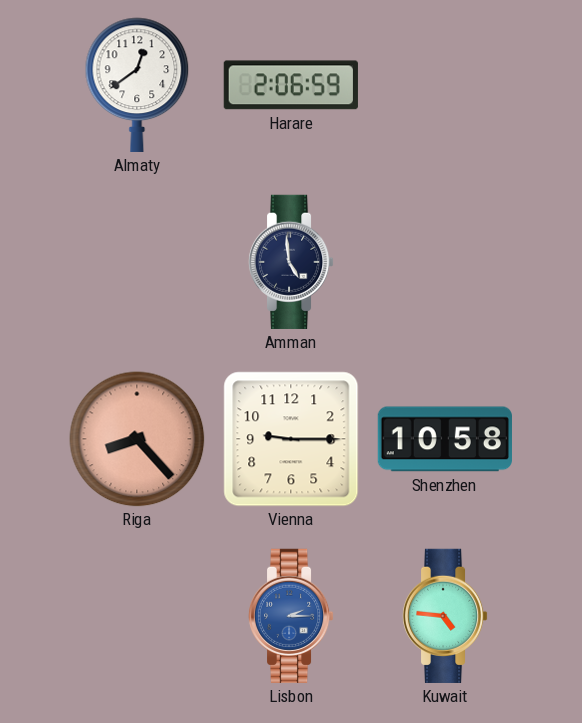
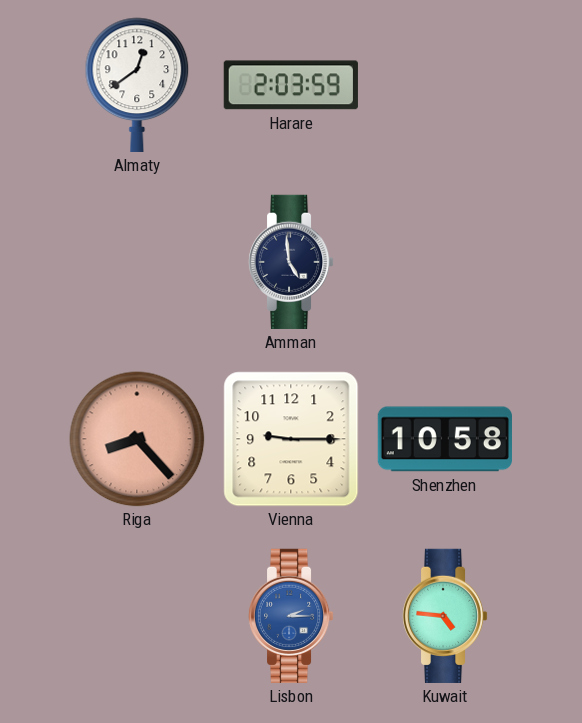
Harare: 2:06 -> 2:03
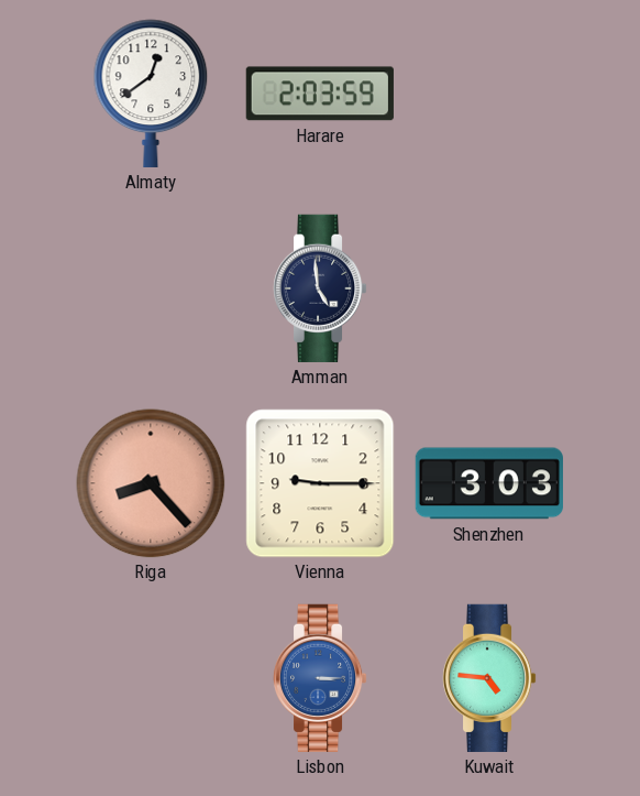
Shenzhen: 10:58 -> 3:03
Lisbon: 2:15 -> 3:15
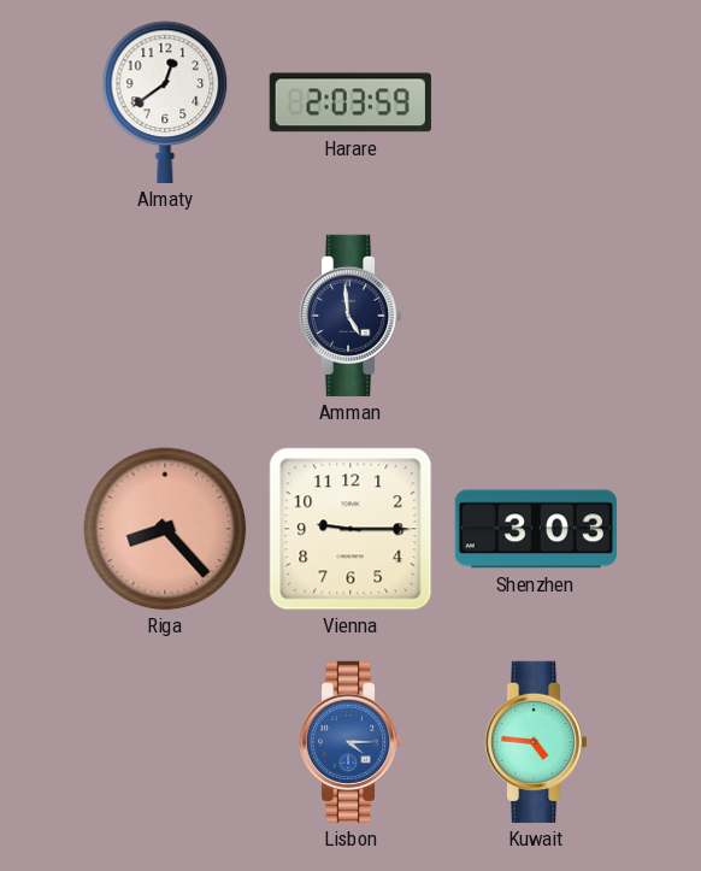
Lisbon: 3:15 -> 4:15
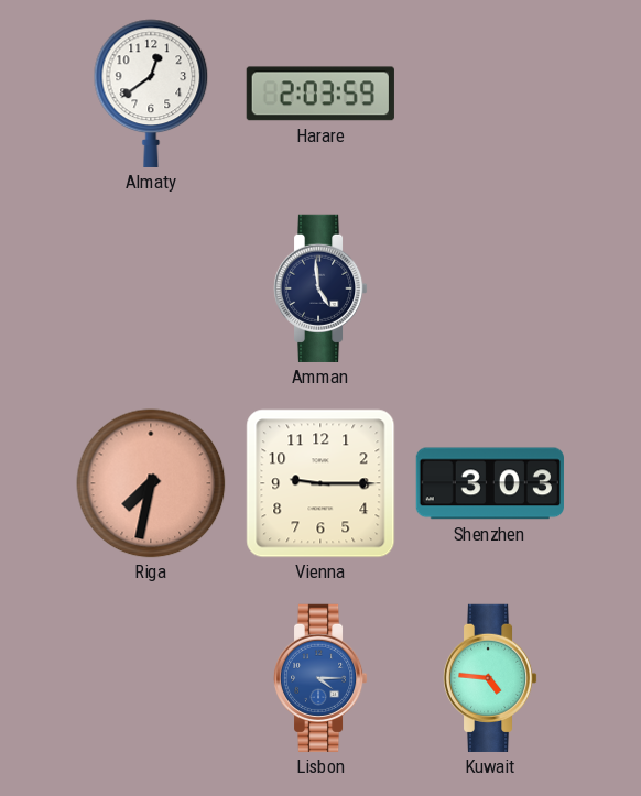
Riga: 8:23 -> 7:32
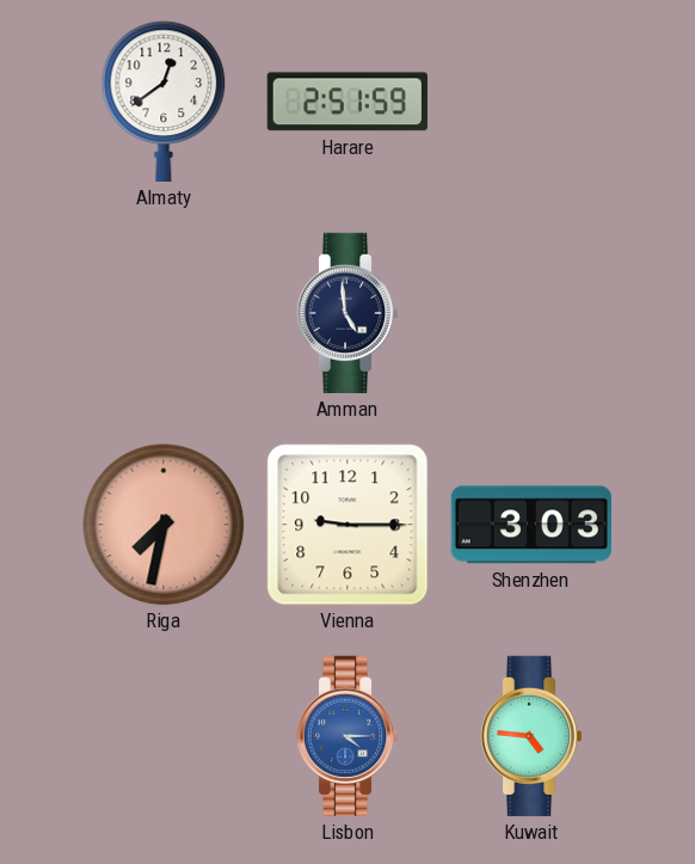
Harare: 2:03 -> 2:51
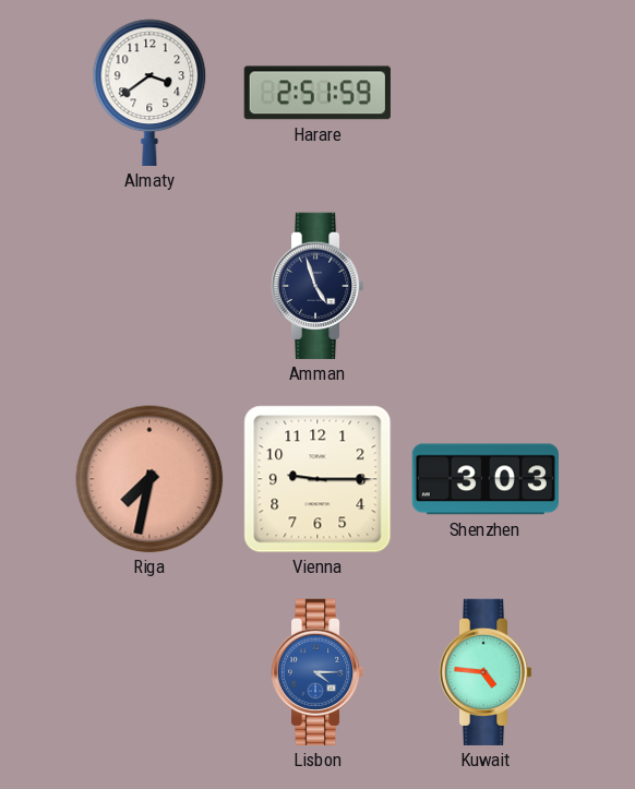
Almaty: 12:39 -> 3:39
Amman: 4:59 -> 4:57
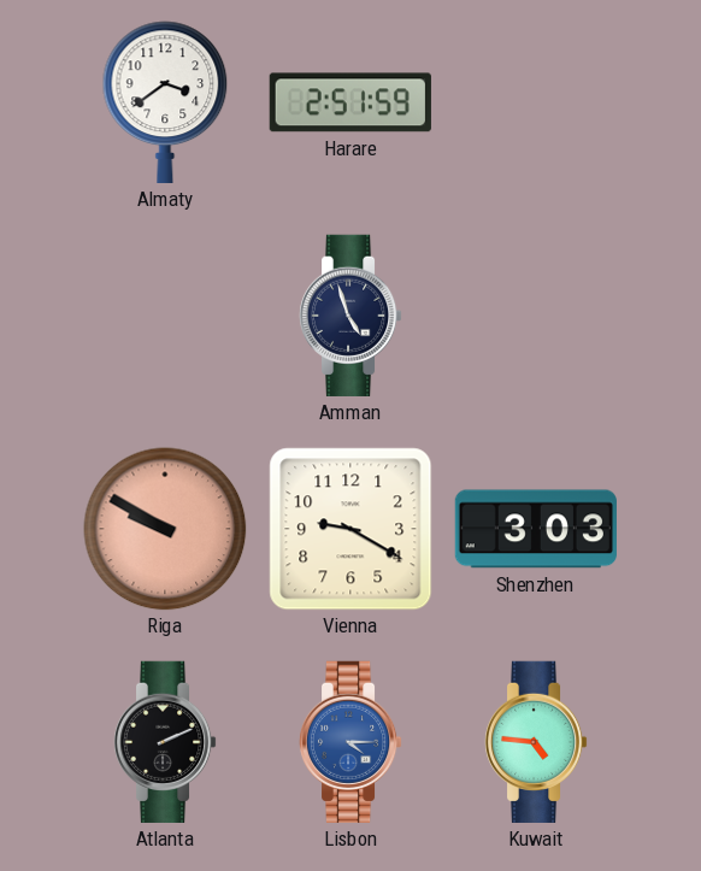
Riga: 7:32 -> 9:50
Vienna: 9:15 -> 9:20
Atlanta: none -> 2:11
